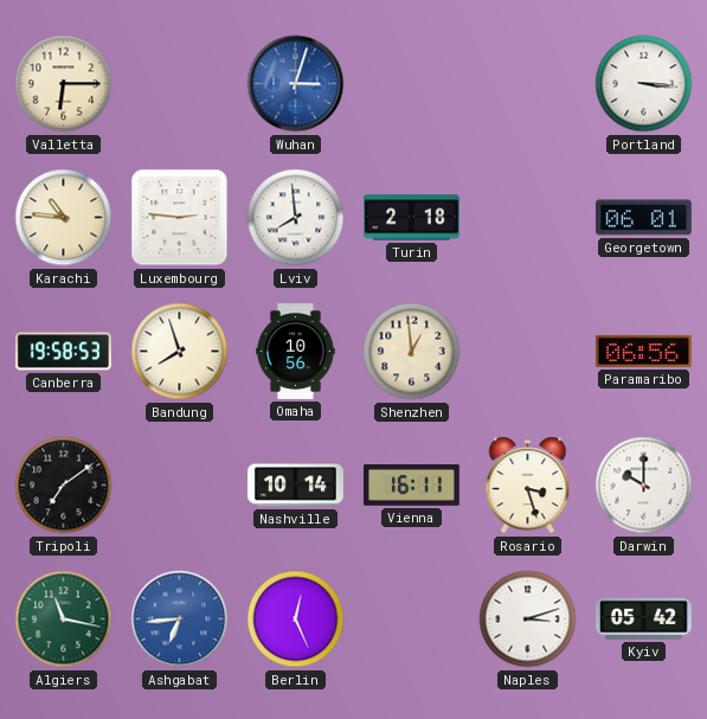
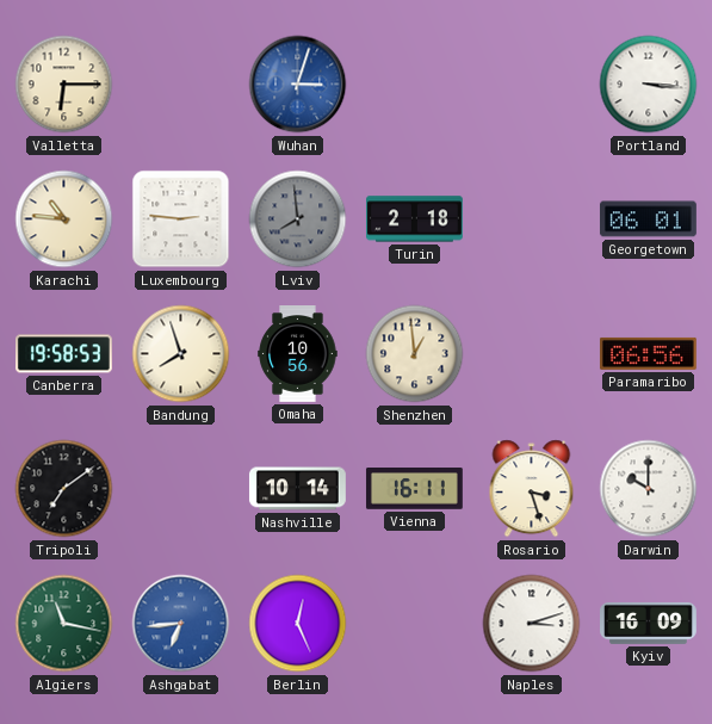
Lviv dial: white -> grey
Kyiv: 05:42 -> 16:09
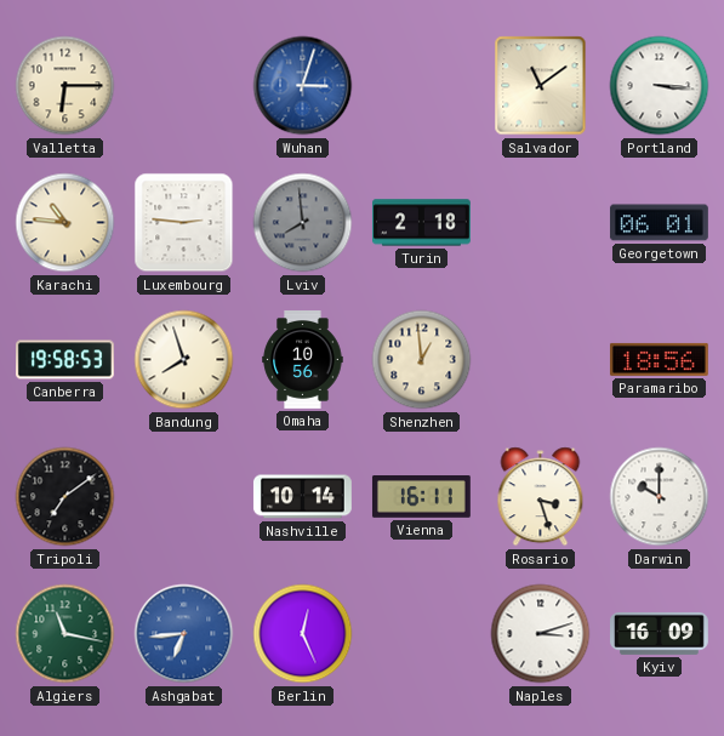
Salvador: none -> 11:09
Paramaribo: 06:56 -> 18:56
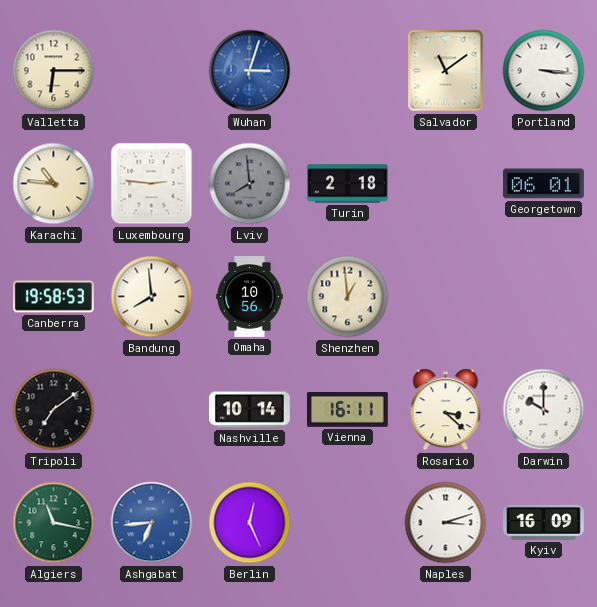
Bandung: 7:57 -> 7:59
Paramaribo: 18:56 -> none
Rosario: 3:27 -> 3:22
